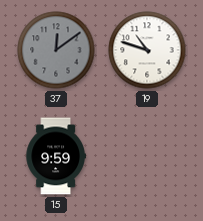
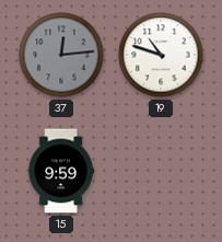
37: 12:09 -> 12:14
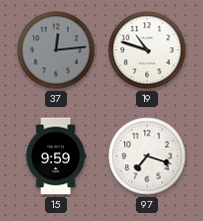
97: none -> 7:18
